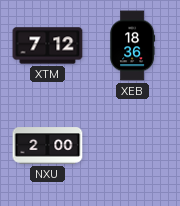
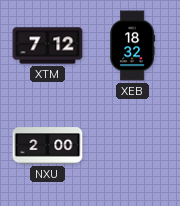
XEB: 18:36 -> 18:32
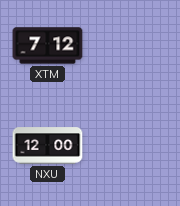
XEB: 18:32 -> none
NXU: 2:00 -> 12:00
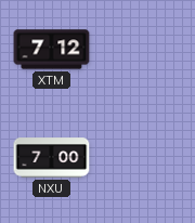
NXU: 12:00 -> 7:00
